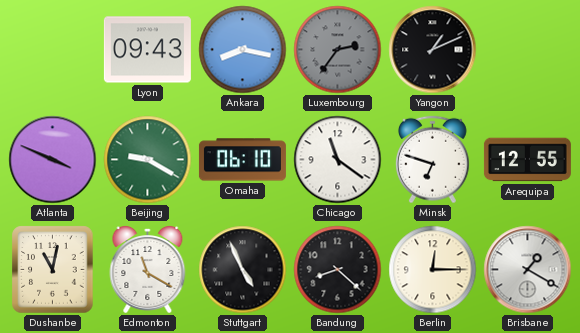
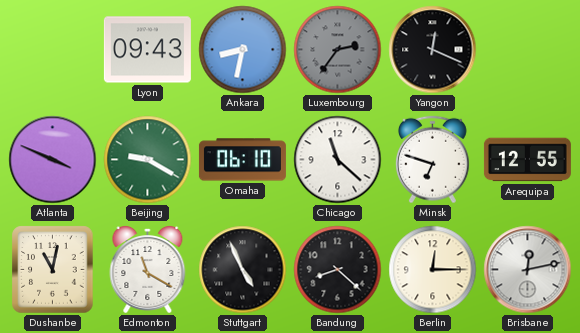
Ankara: 8:17 -> 8:32
Yangon: 1:11 -> 12:19
Chicago: 11:21 -> 11:22
Brisbane: 1:20 -> 12:13
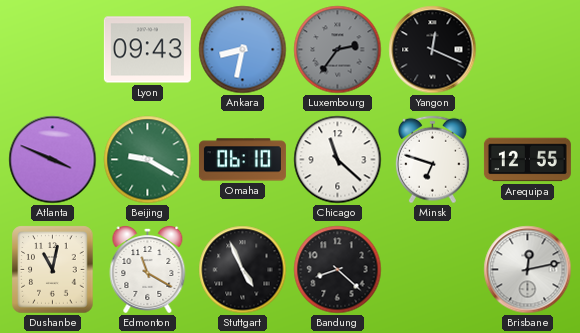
Berlin: 12:15 -> none
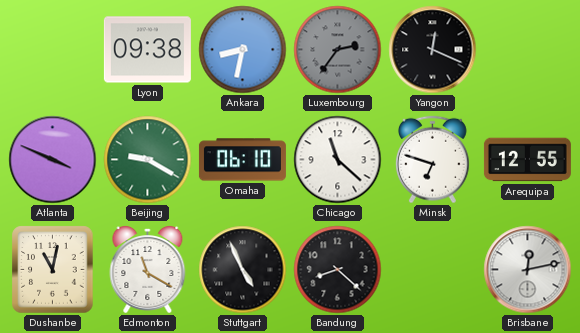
Lyon: 09:43 -> 09:38
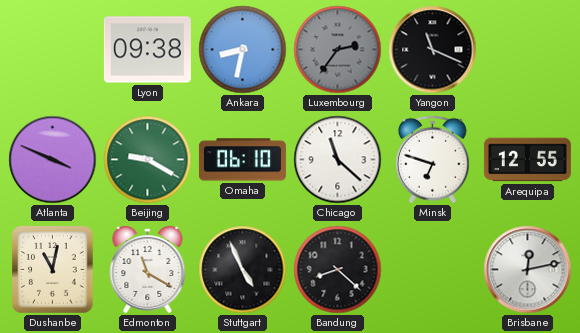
Yangon: 12:19 -> 11:19
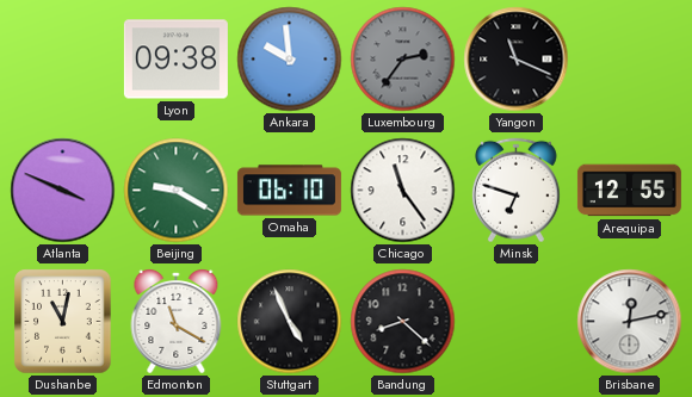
Ankara: 8:32 -> 9:59
Chicago: 11:22 -> 11:24
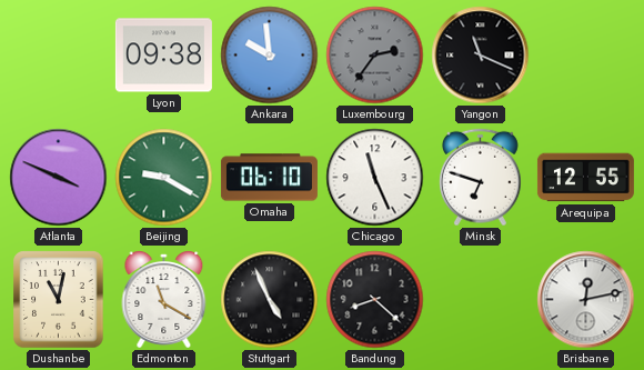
Chicago: 11:24 -> 11:26
